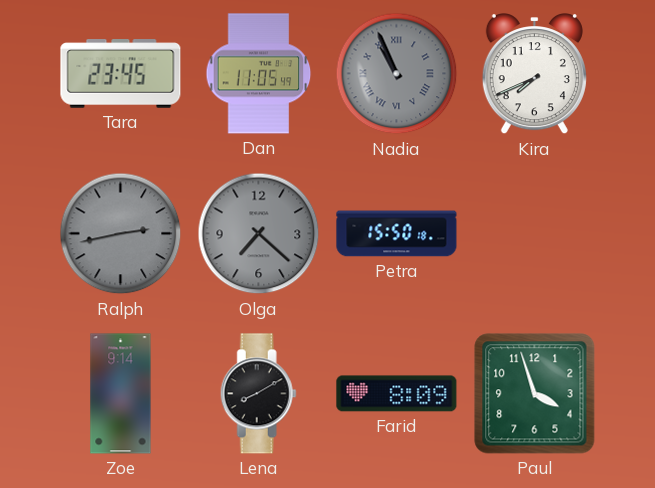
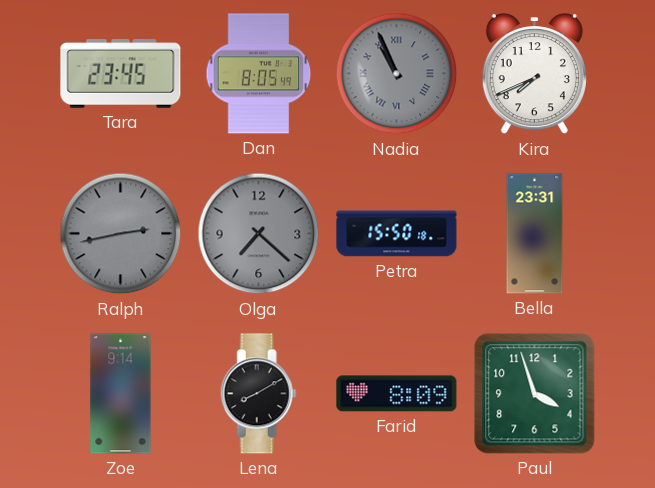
Dan: 11:05 -> 8:05
Bella: none -> 23:31
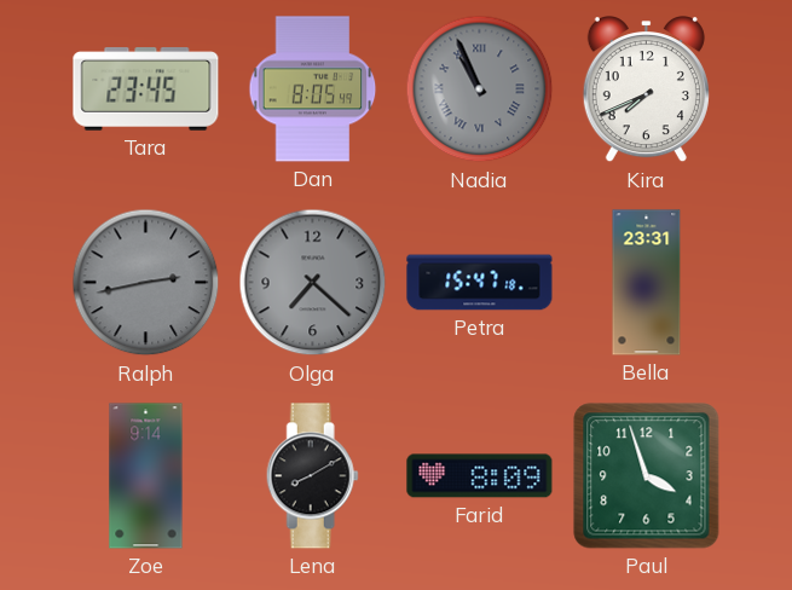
Petra: 15:50 -> 15:47
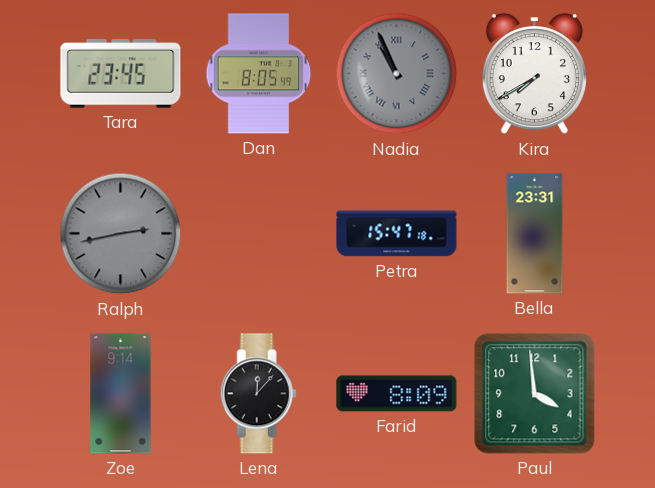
Kira: 7:41 -> 7:40
Olga: 7:22 -> none
Lena: 8:10 -> 12:07
Paul: 3:57 -> 3:59
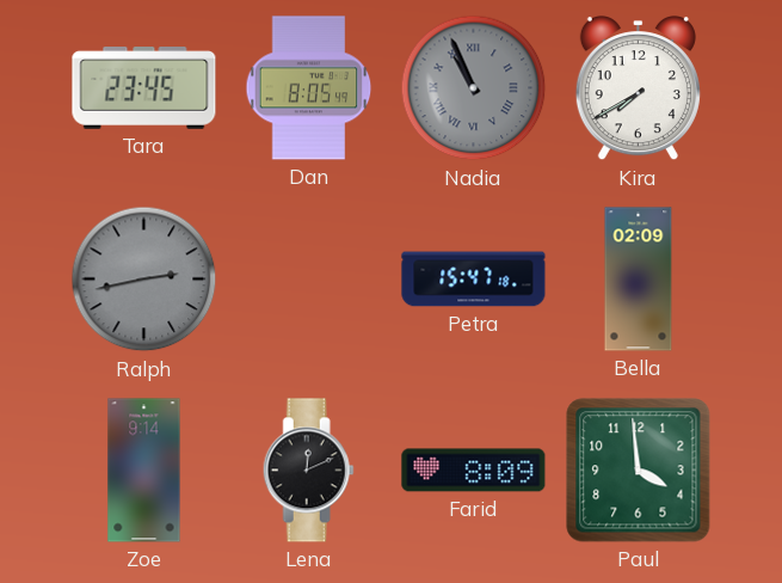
Bella: 23:31 -> 02:09
Lena: 12:07 -> 12:11
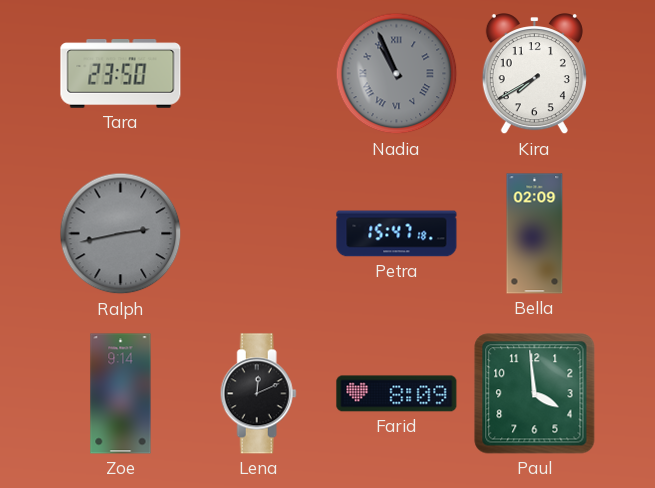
Tara: 23:45 -> 23:50
Dan: 8:05 -> none
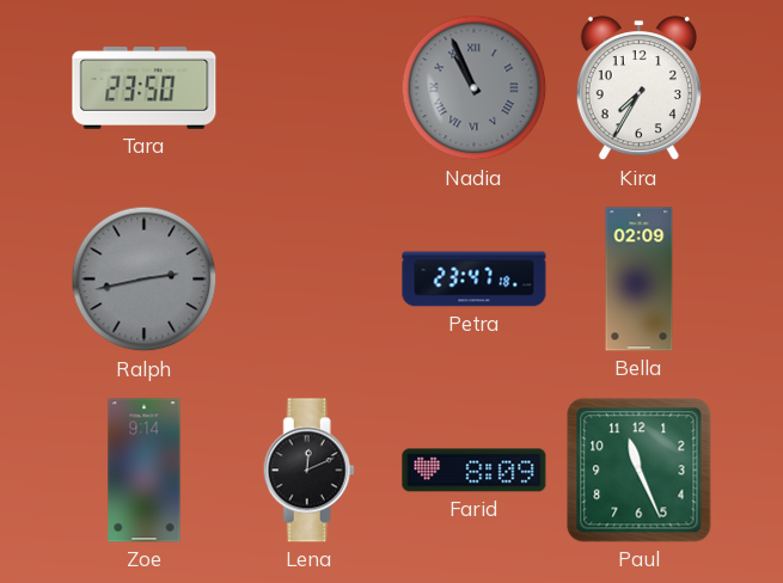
Kira: 7:40 -> 7:35
Petra: 15:47 -> 23:47
Paul: 3:59 -> 11:26
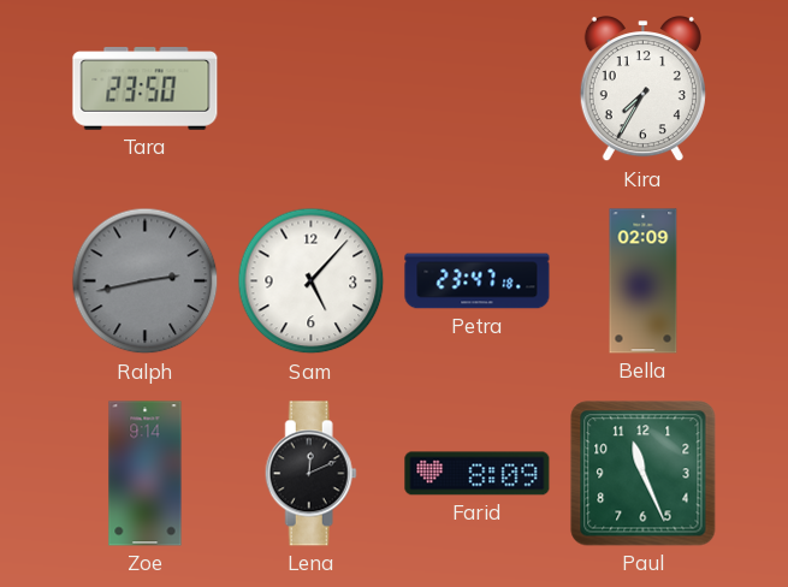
Nadia: 10:56 -> none
Sam: none -> 5:07
